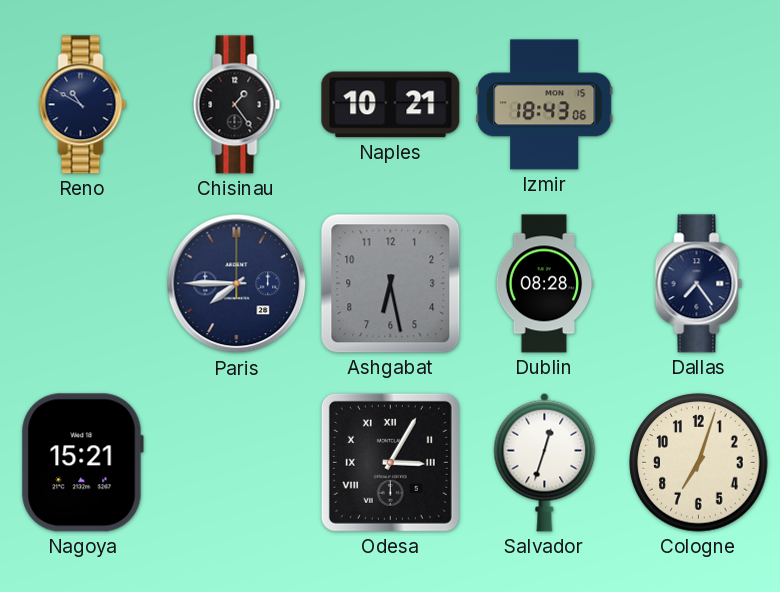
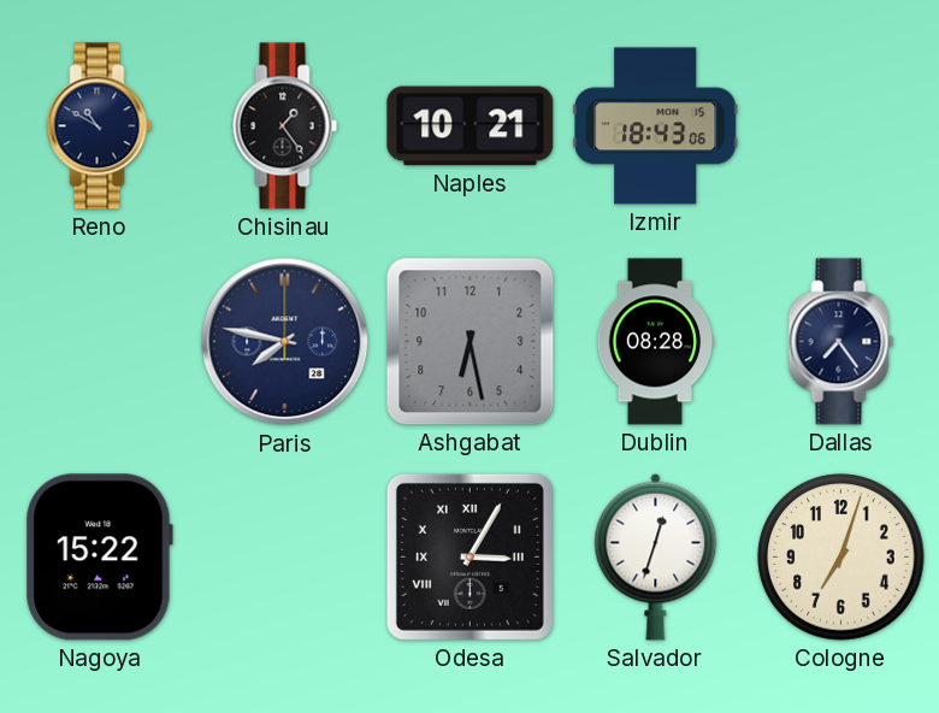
Paris: 7:45 -> 7:47
Nagoya: 15:21 -> 15:22
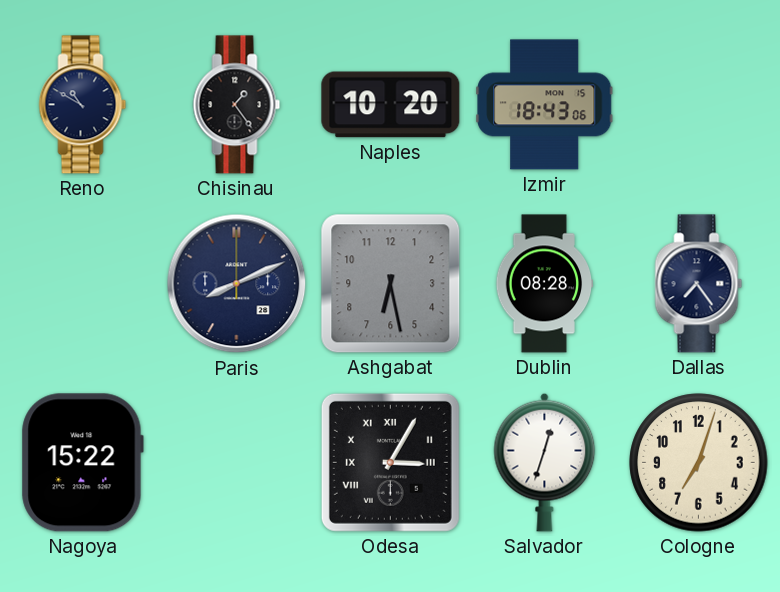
Naples: 10:21 -> 10:20
Paris: 7:47 -> 8:11
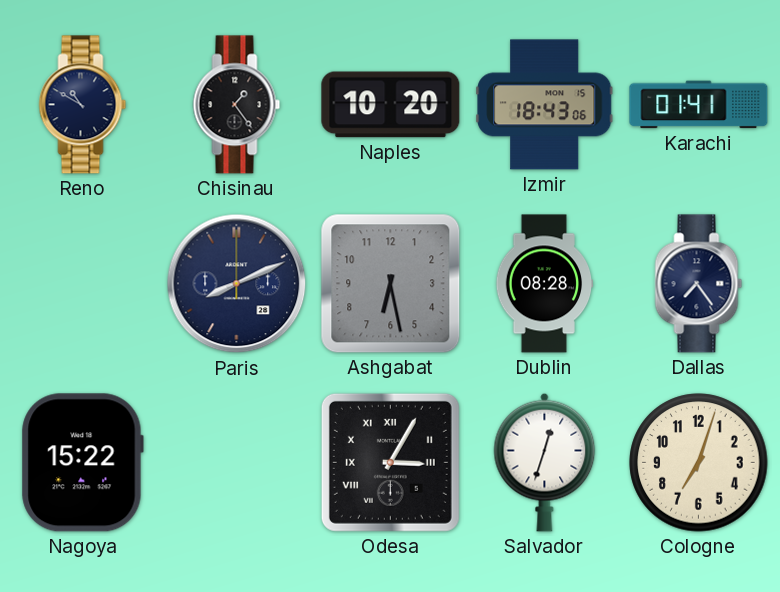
Karachi: none -> 01:41
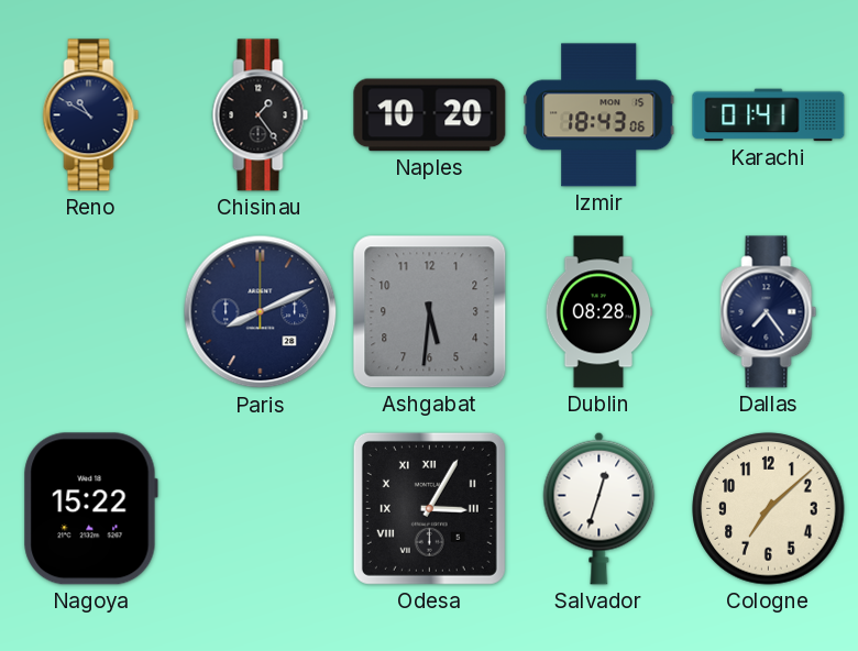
Ashgabat: 6:28 -> 5:31
Cologne: 7:03 -> 7:08
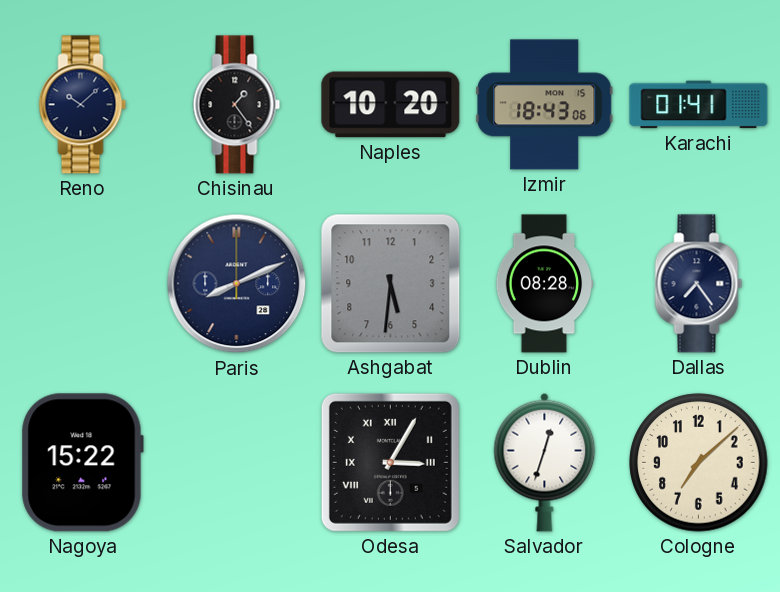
Reno: 10:50 -> 10:08
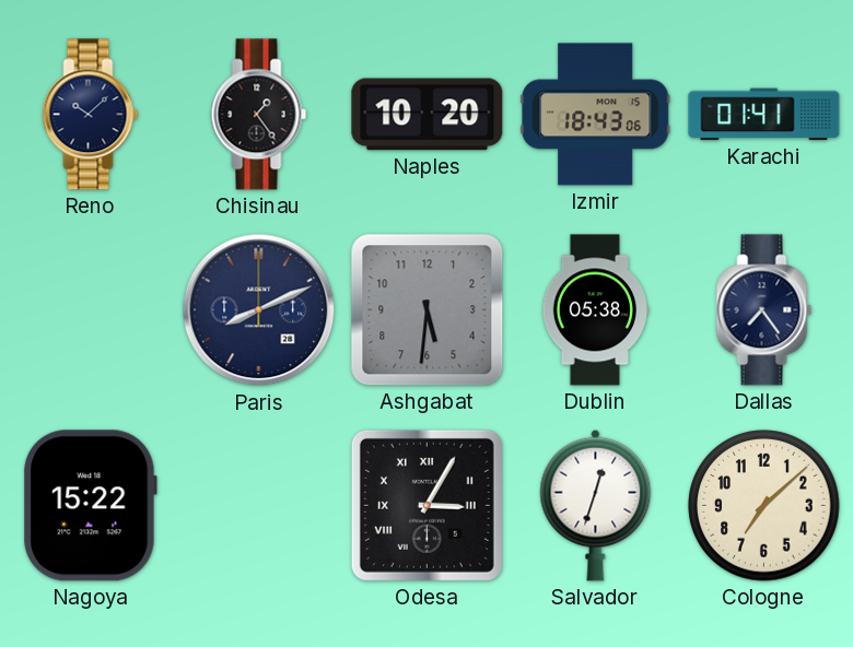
Dublin: 08:28 -> 05:38
